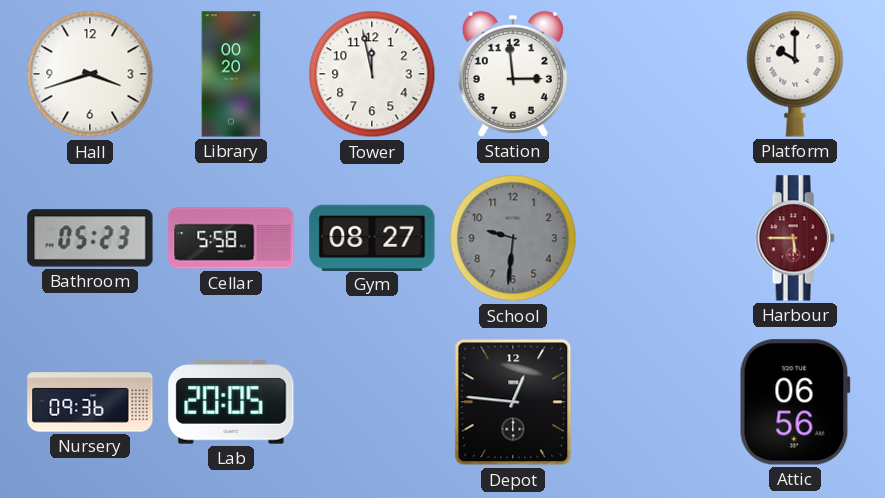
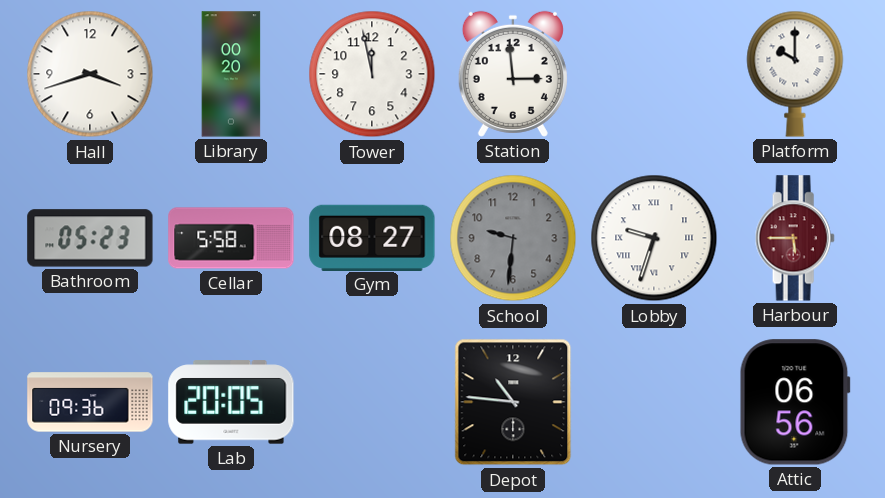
Lobby: none -> 9:33
Depot: 12:46 -> 10:46
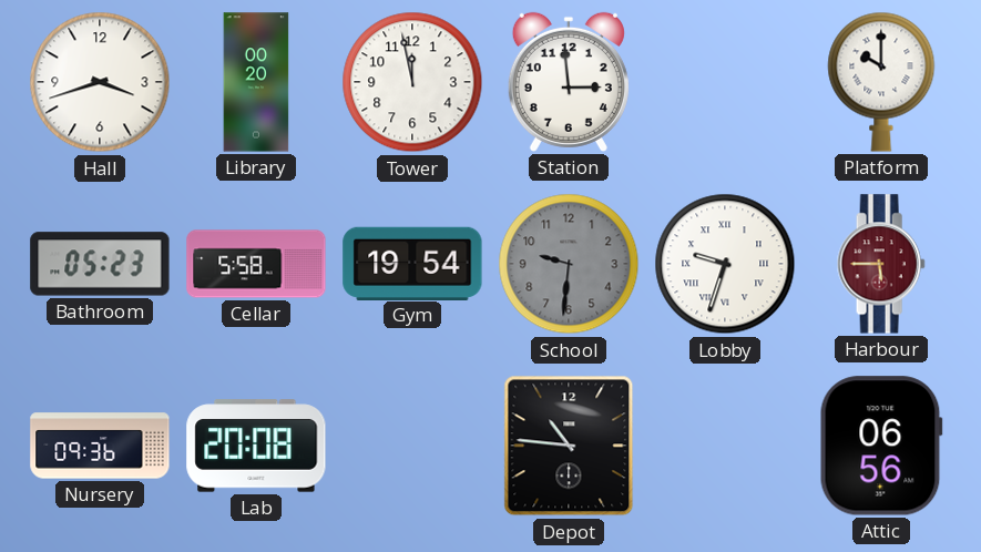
Gym: 08:27 -> 19:54
Lab: 20:05 -> 20:08
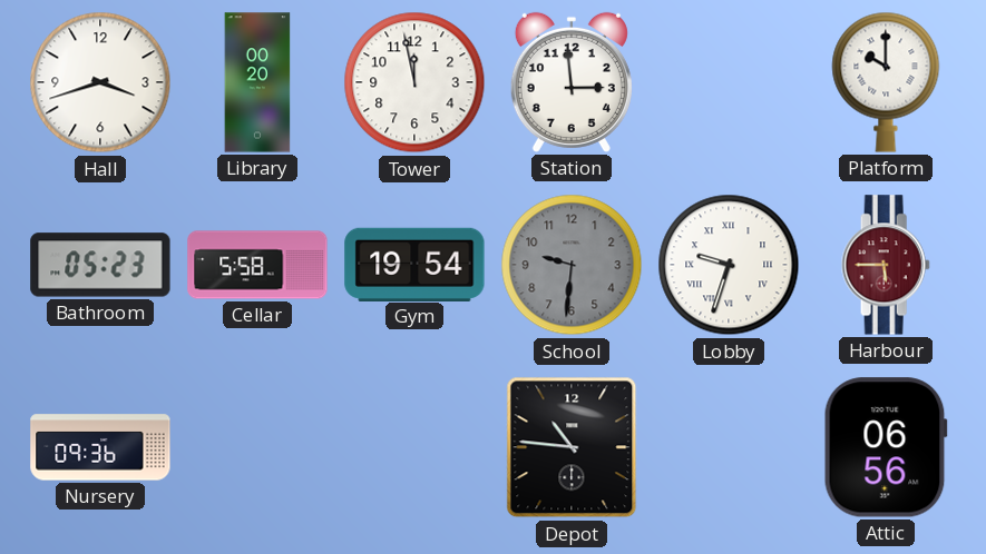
Lab: 20:08 -> none
